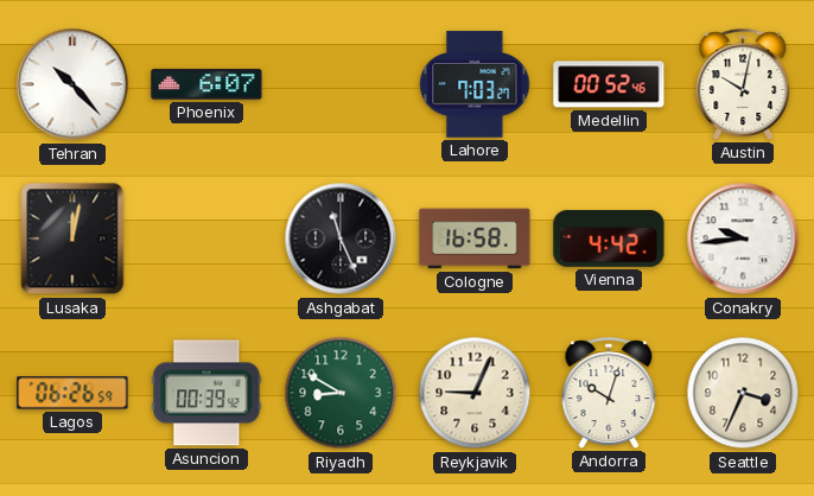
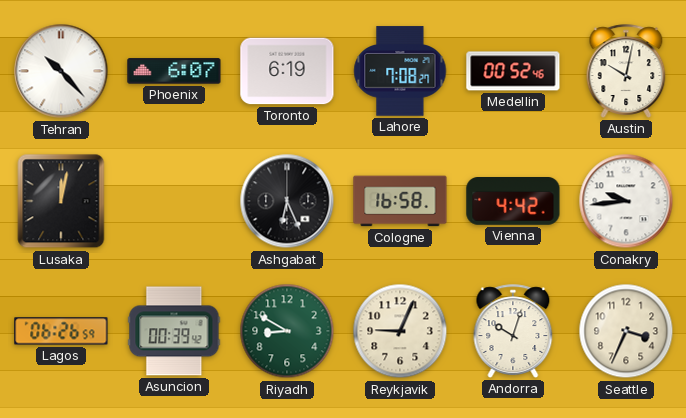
Toronto: none -> 6:19
Lahore: 7:03 -> 7:08
Ashgabat: 11:26 -> 6:26
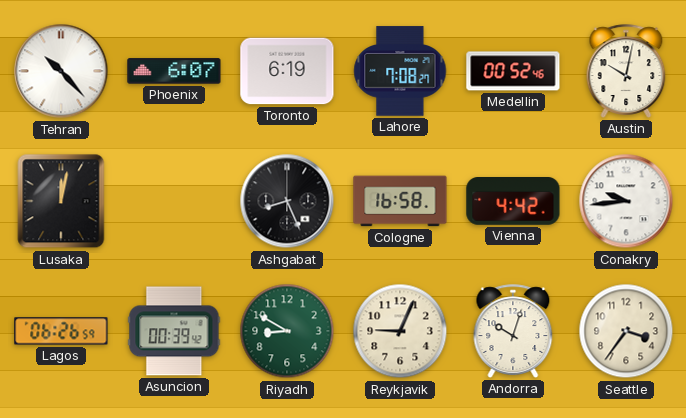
Ashgabat: 6:26 -> 8:26
Seattle: 3:34 -> 3:36
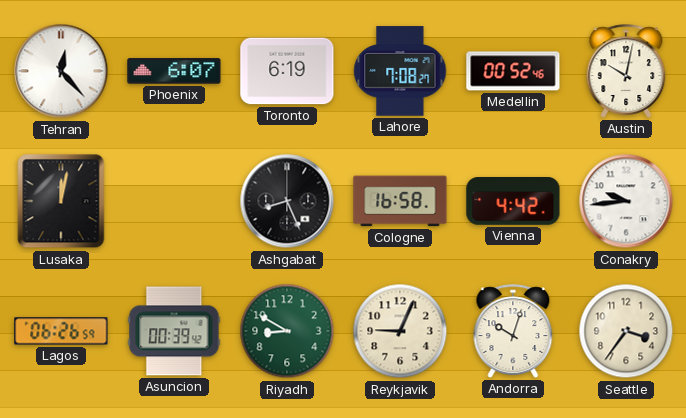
Tehran: 10:23 -> 12:23
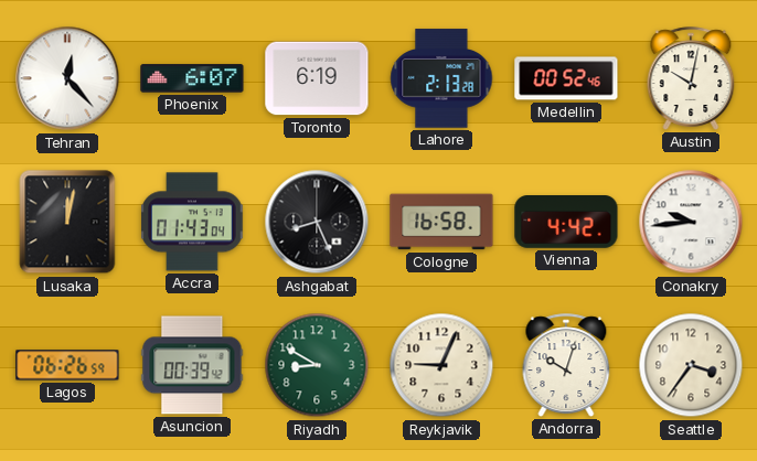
Lahore: 7:08 -> 2:13
Accra: none -> 01:43
